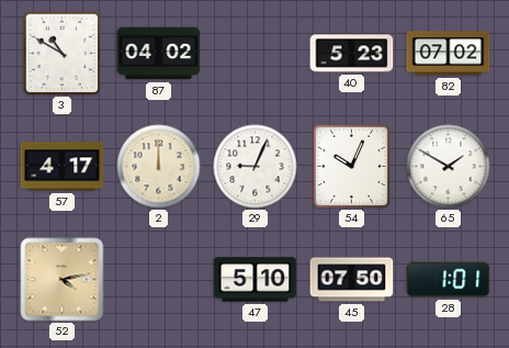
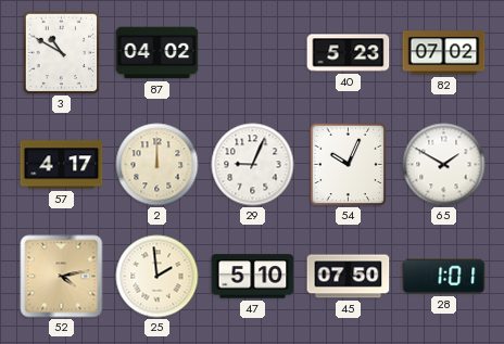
25: none -> 1:59
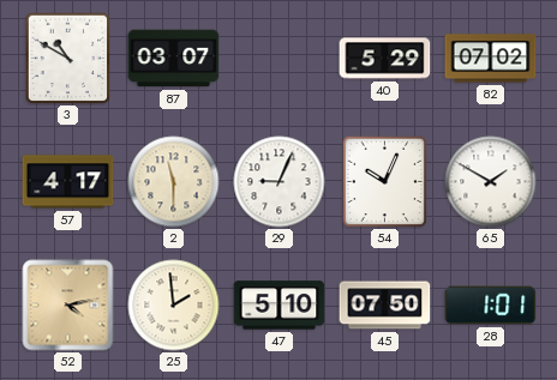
87: 04:02 -> 03:07
40: 5:23 -> 5:29
2: 12:00 -> 11:30
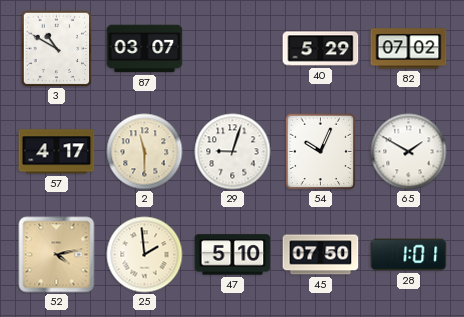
29: 9:04 -> 9:03
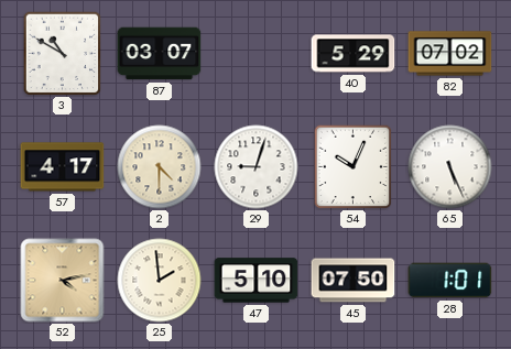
2: 11:30 -> 4:30
65: 1:50 -> 5:26
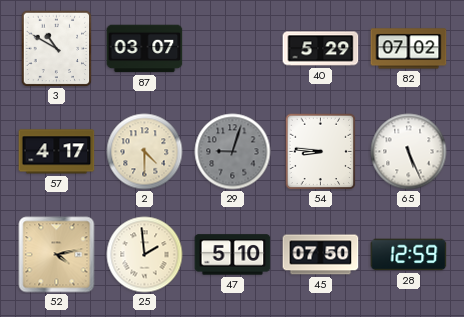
29 dial: white -> grey
54: 10:04 -> 8:46
28: 1:01 -> 12:59
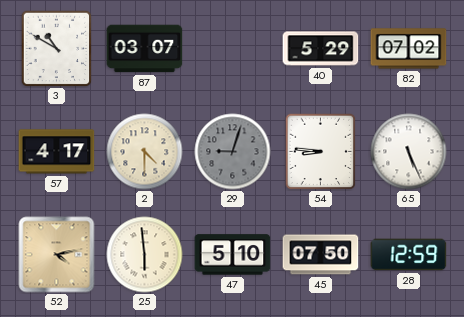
25: 1:59 -> 5:59
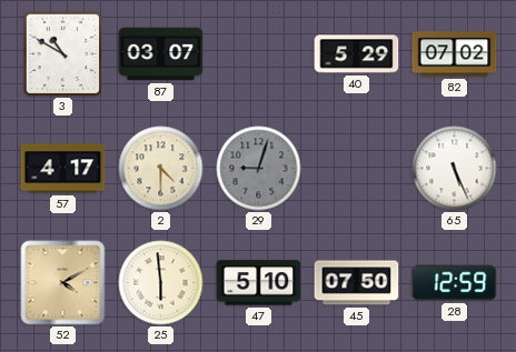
54: 8:46 -> none
52: 4:13 -> 4:10
